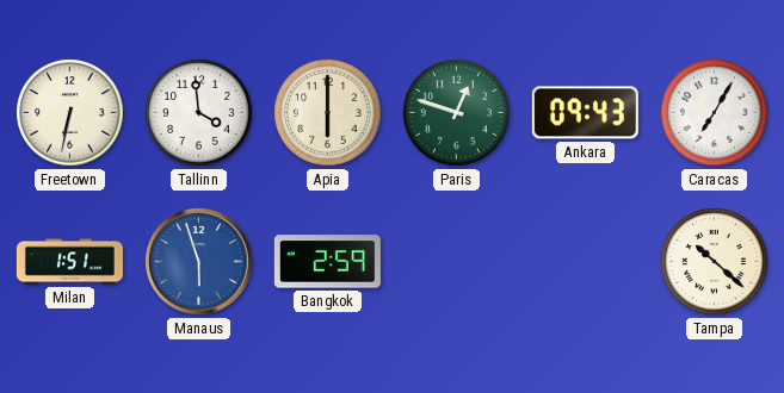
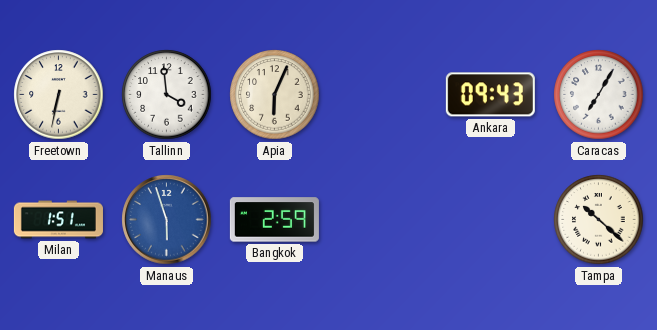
Apia: 6:00 -> 6:04
Paris: 12:48 -> none
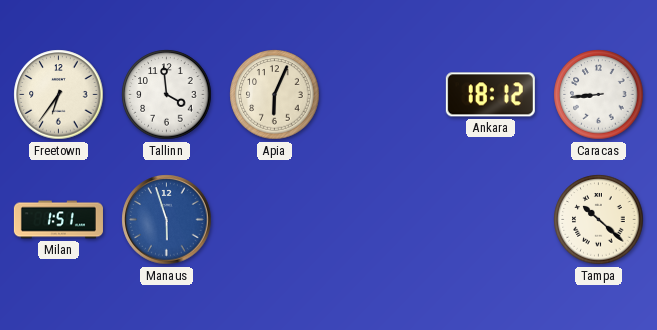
Freetown: 6:32 -> 6:36
Ankara: 09:43 -> 18:12
Caracas: 7:05 -> 8:44
Bangkok: 2:59 -> none
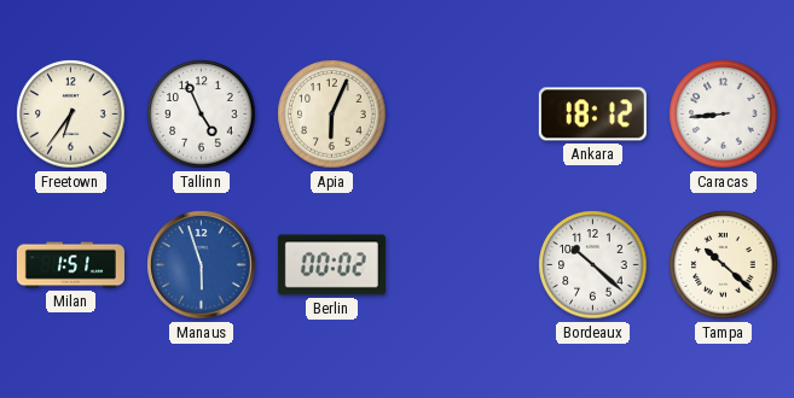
Tallinn: 3:59 -> 4:56
Berlin: none -> 00:02
Bordeaux: none -> 10:22
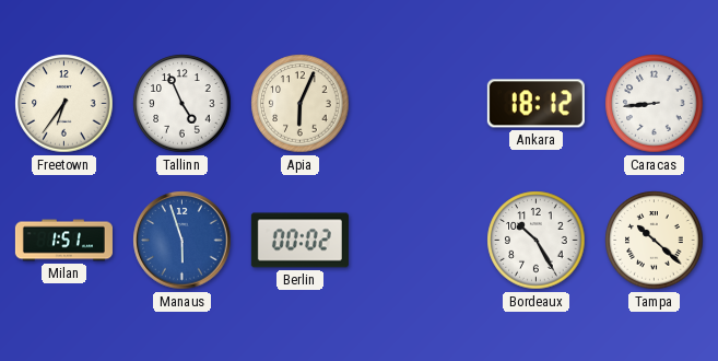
Bordeaux: 10:22 -> 10:25
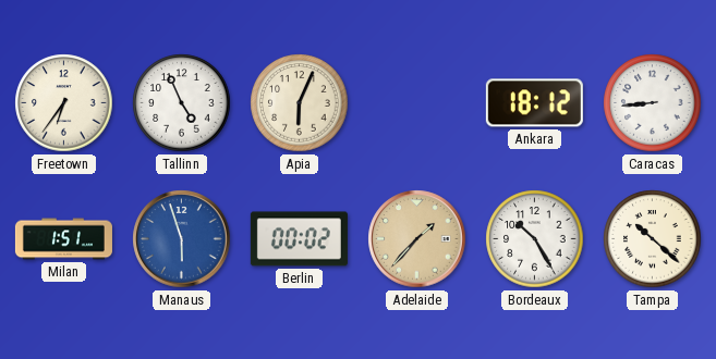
Adelaide: none -> 1:37
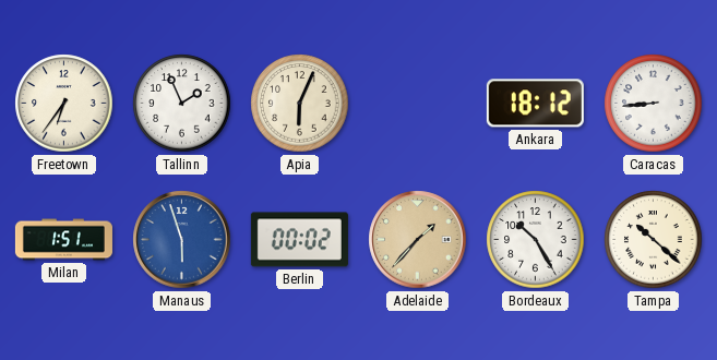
Tallinn: 4:56 -> 1:56
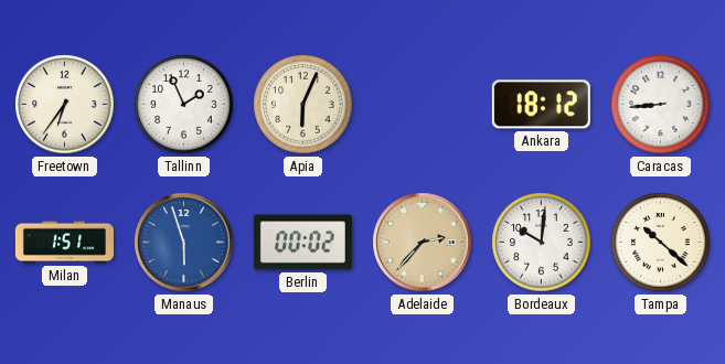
Adelaide: 1:37 -> 2:37
Bordeaux: 10:25 -> 10:01
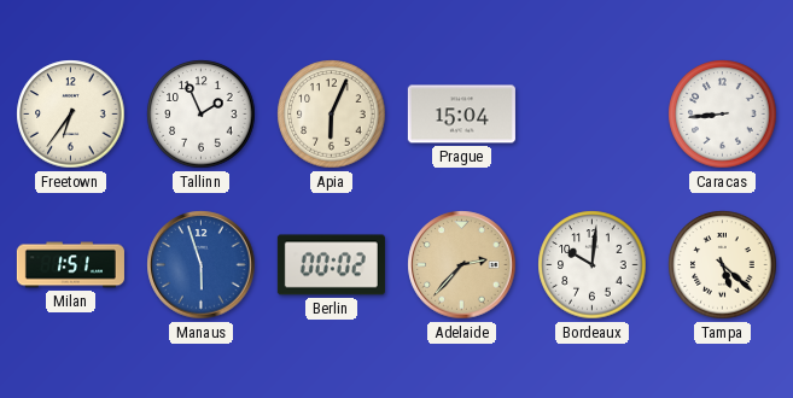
Prague: none -> 15:04
Ankara: 18:12 -> none
Tampa: 10:22 -> 5:22
